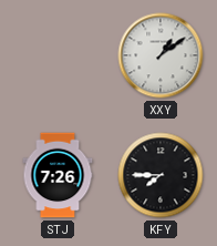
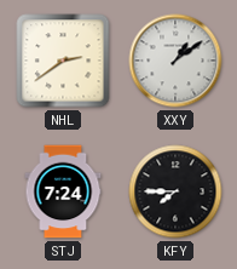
NHL: none -> 2:39
STJ: 7:26 -> 7:24
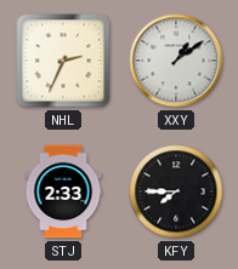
NHL: 2:39 -> 2:34
STJ: 7:24 -> 2:33
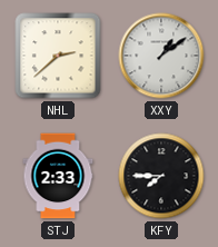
NHL: 2:34 -> 2:38
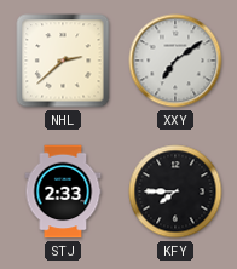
XXY: 1:09 -> 7:09
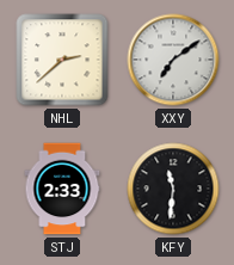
KFY: 7:45 -> 11:31
